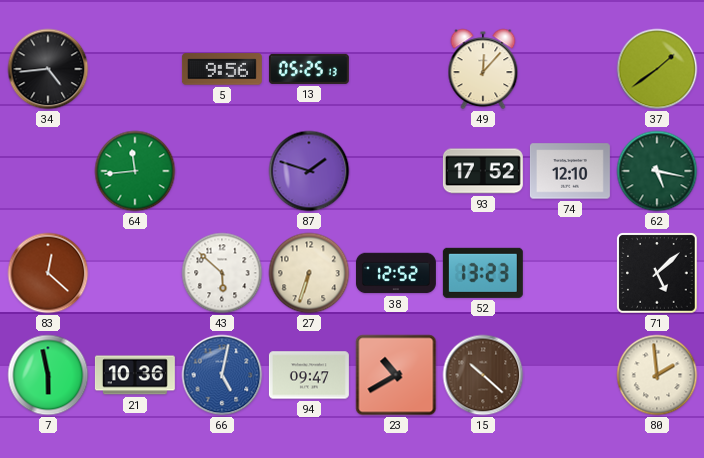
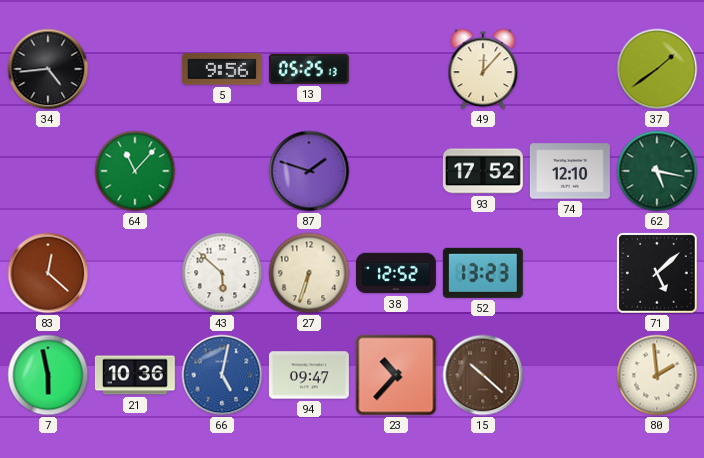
64: 11:44 -> 11:07
23: 10:40 -> 10:37
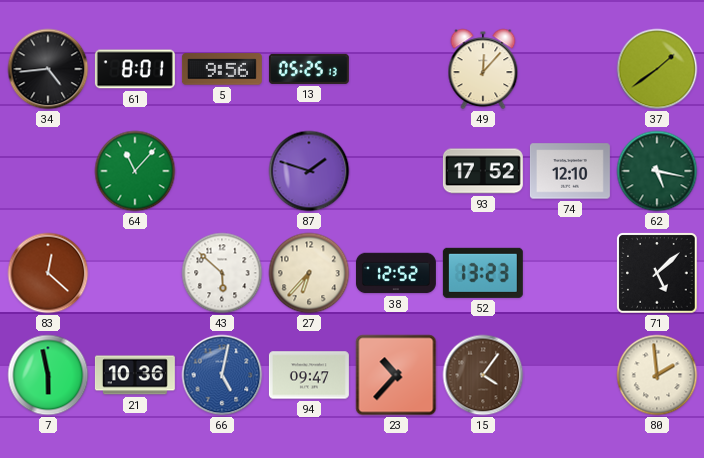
61: none -> 8:01
27: 6:33 -> 6:37
15: 10:22 -> 4:06
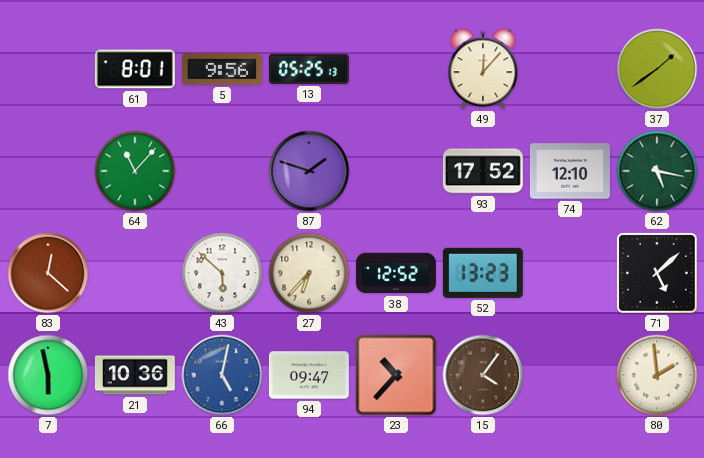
34: 4:44 -> none
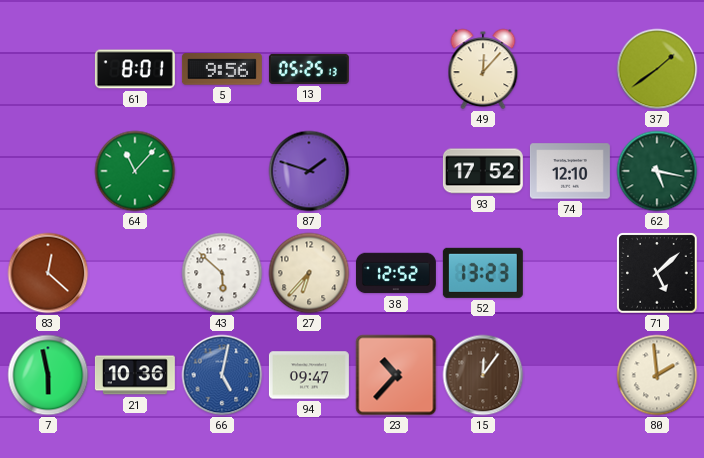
15: 4:06 -> 12:06
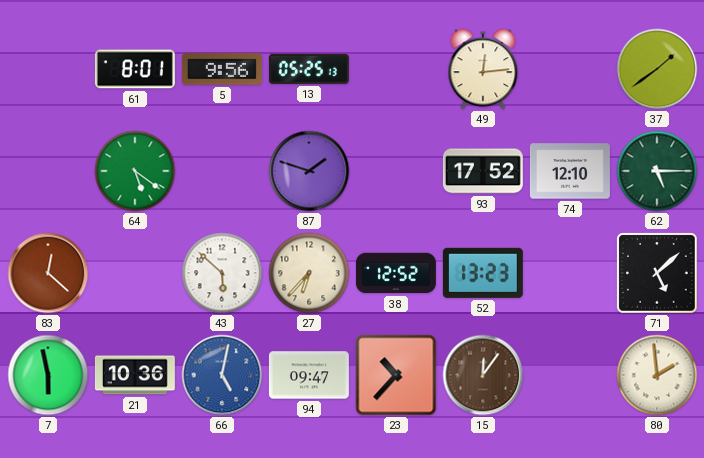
49: 12:07 -> 12:14
64: 11:07 -> 5:21
62: 5:17 -> 5:15
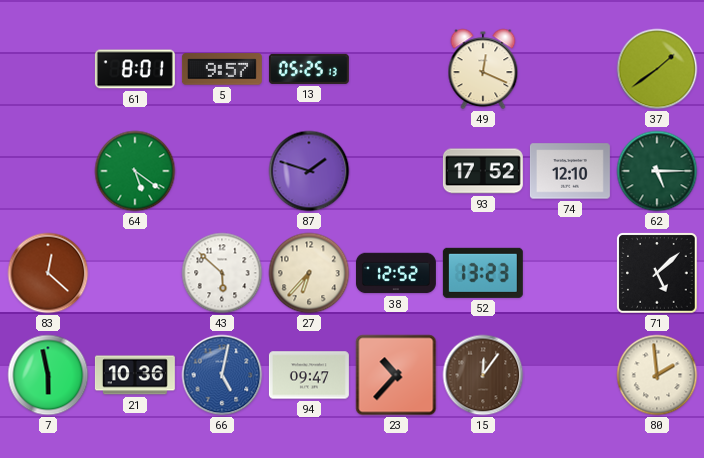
5: 9:56 -> 9:57
49: 12:14 -> 12:19
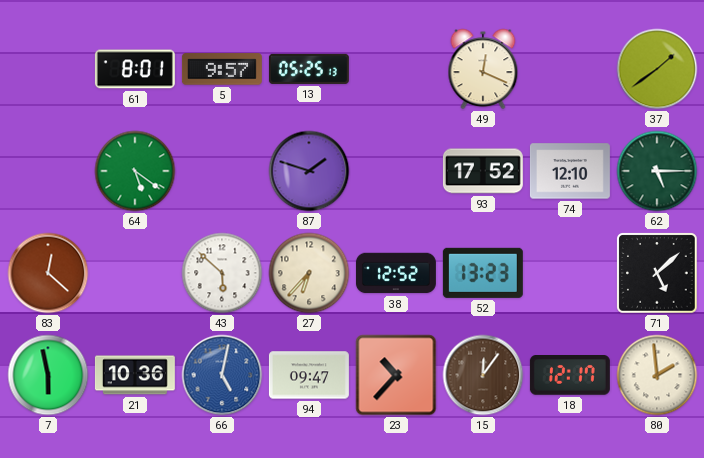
18: none -> 12:17
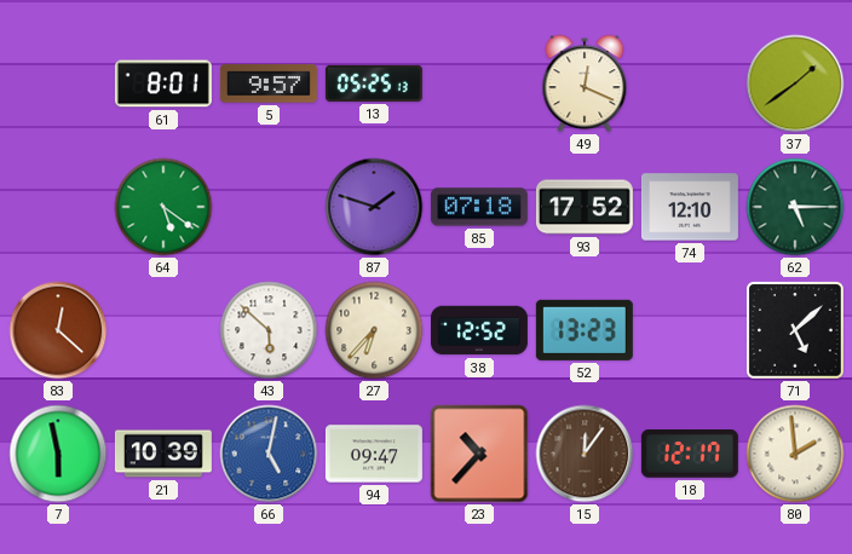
85: none -> 07:18
21: 10:36 -> 10:39
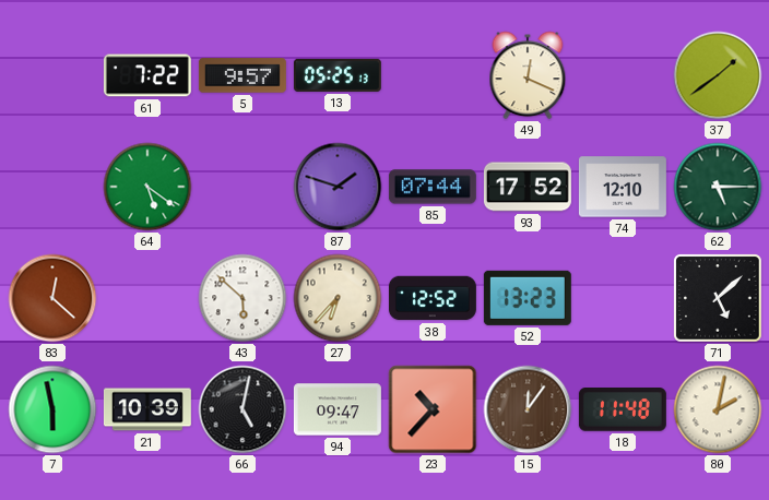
61: 8:01 -> 7:22
85: 07:18 -> 07:44
66 dial: blue -> black
18: 12:17 -> 11:48
80: 1:59 -> 2:02
